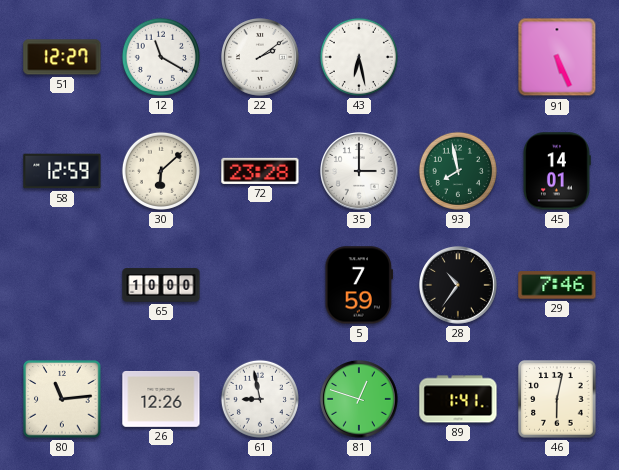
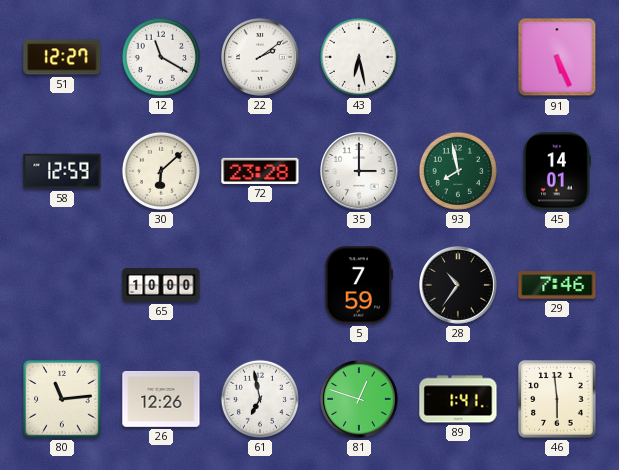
61: 8:58 -> 6:58
46: 6:02 -> 5:59
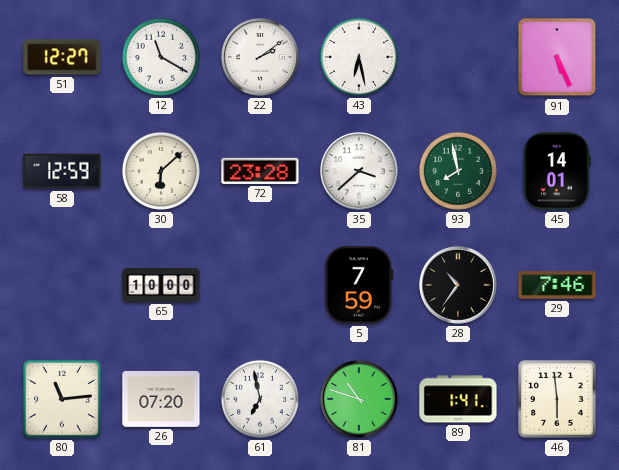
35: 3:00 -> 3:38
26: 12:26 -> 07:20
81: 12:48 -> 10:48
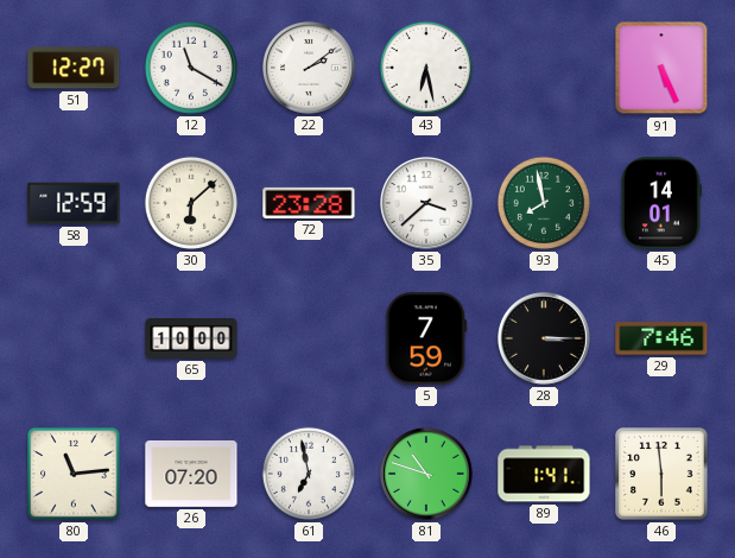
28: 10:36 -> 3:15
